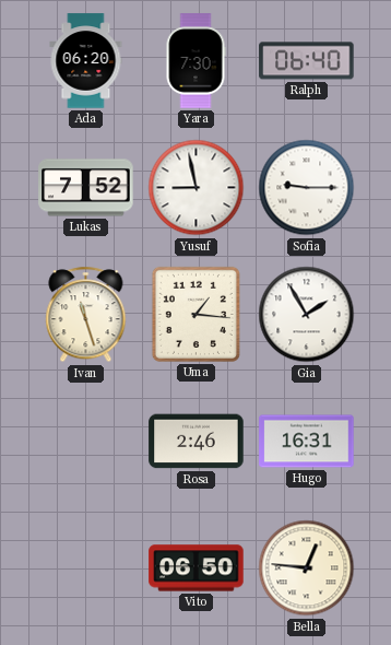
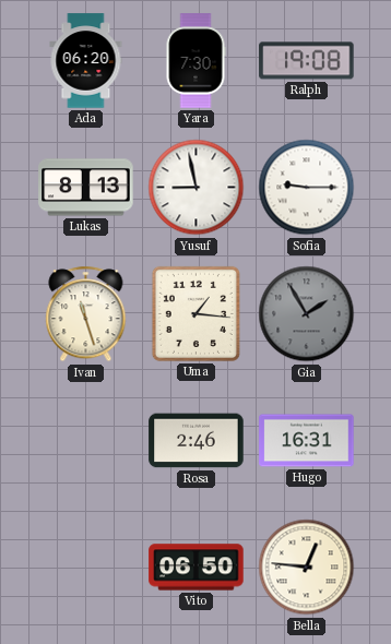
Ralph: 06:40 -> 19:08
Lukas: 7:52 -> 8:13
Gia dial: white -> grey
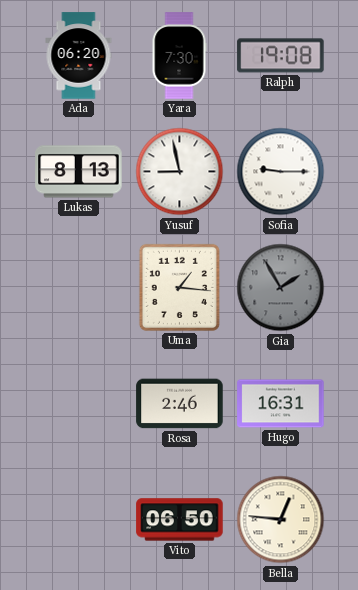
Ivan: 11:27 -> none
